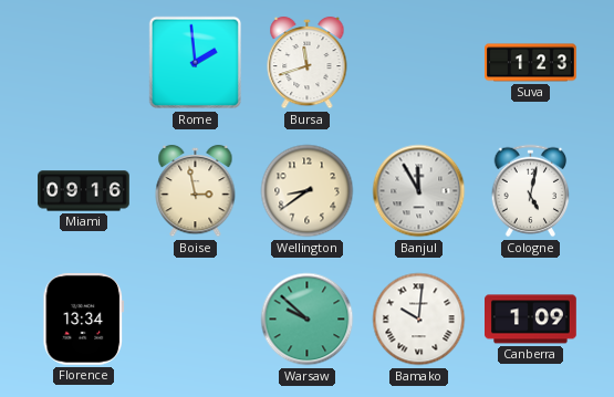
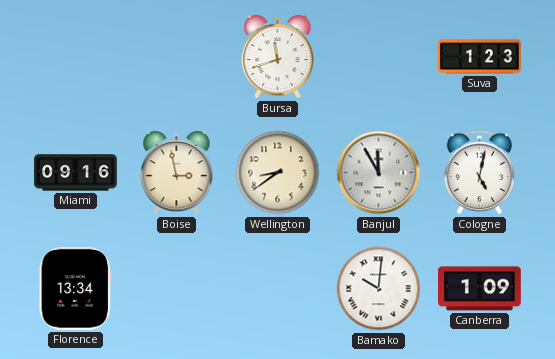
Rome: 1:59 -> none
Warsaw: 9:52 -> none
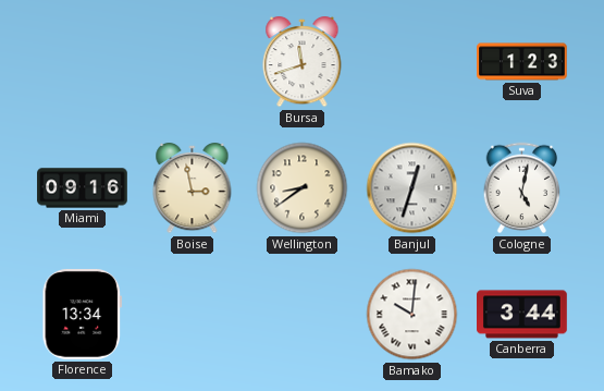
Banjul: 11:55 -> 12:33
Canberra: 1:09 -> 3:44
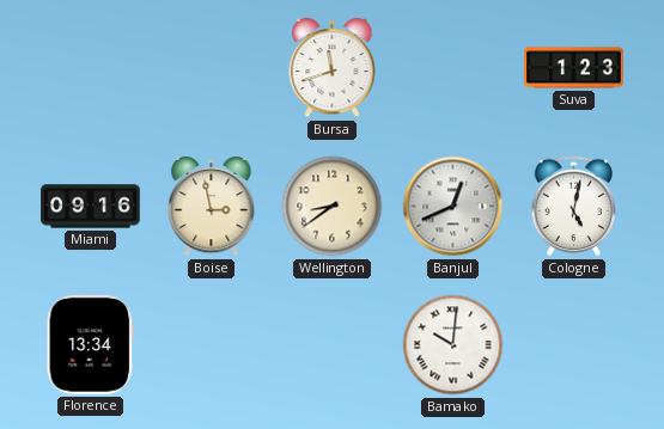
Banjul: 12:33 -> 12:41
Canberra: 3:44 -> none
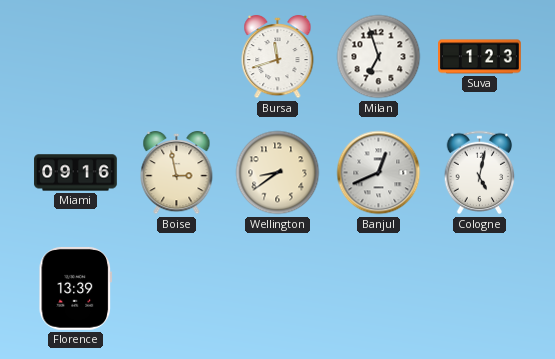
Milan: none -> 6:57
Florence: 13:34 -> 13:39
Bamako: 10:01 -> none
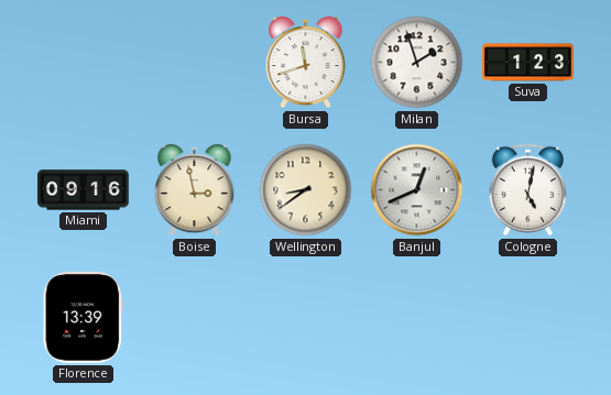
Milan: 6:57 -> 1:57
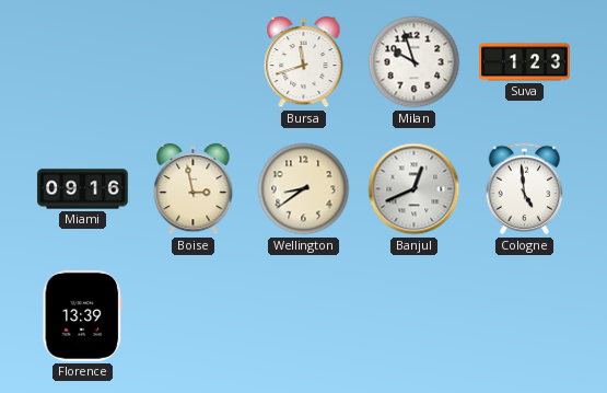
Milan: 1:57 -> 9:57
Cologne: 5:02 -> 4:59
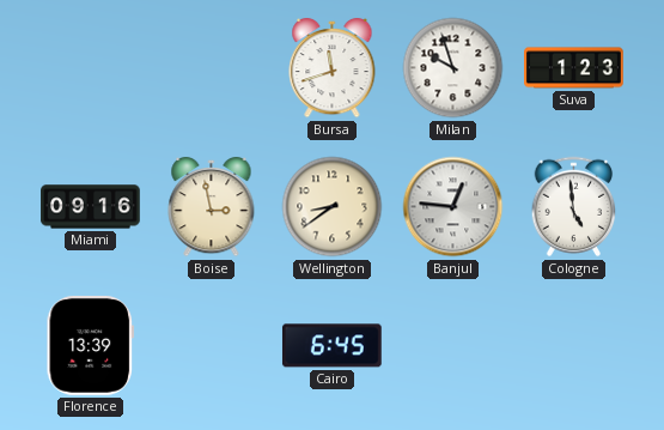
Banjul: 12:41 -> 12:46
Cairo: none -> 6:45
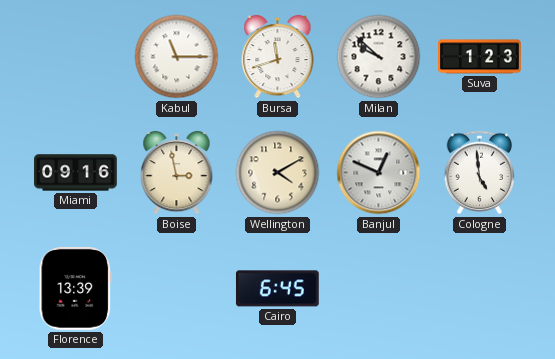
Kabul: none -> 11:15
Milan: 9:57 -> 9:52
Wellington: 8:39 -> 4:10
Banjul: 12:46 -> 12:49
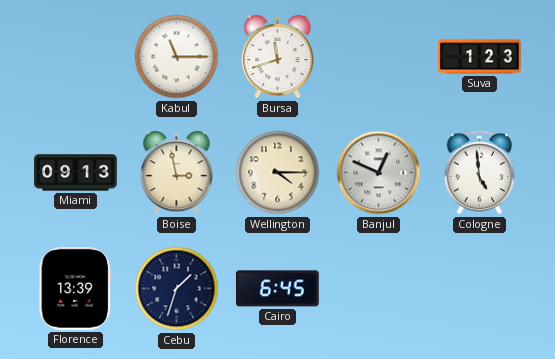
Milan: 9:52 -> none
Miami: 09:16 -> 09:13
Wellington: 4:10 -> 4:15
Cebu: none -> 1:33
